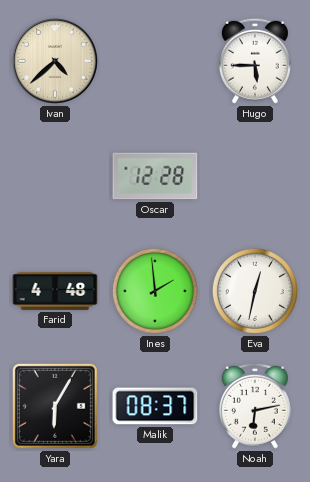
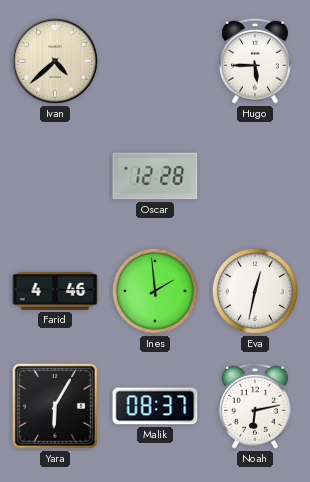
Farid: 4:48 -> 4:46
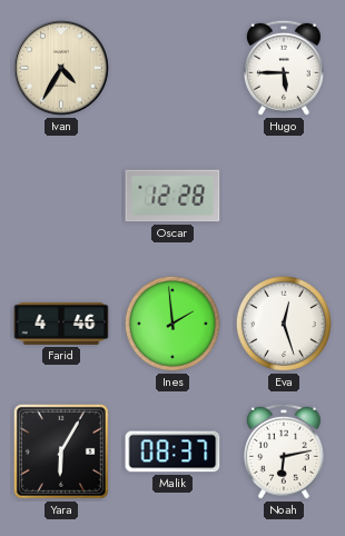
Ivan: 4:38 -> 4:35
Eva: 12:32 -> 12:27
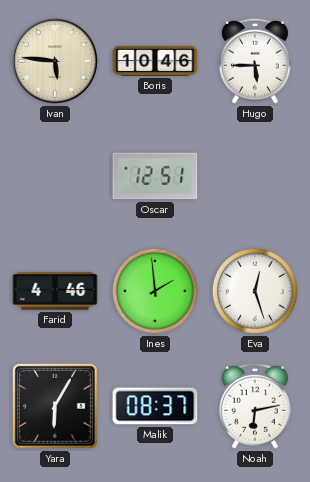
Ivan: 4:35 -> 5:46
Boris: none -> 10:46
Oscar: 12:28 -> 12:51
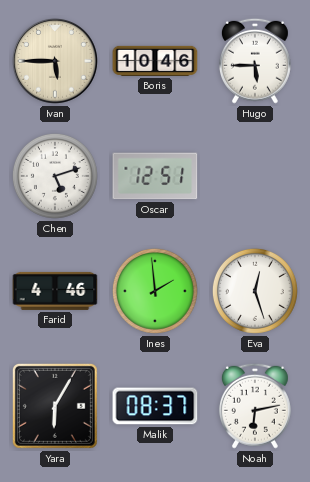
Ivan: 5:46 -> 5:45
Chen: none -> 5:12
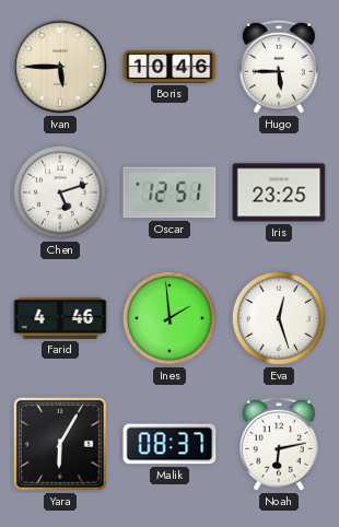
Iris: none -> 23:25
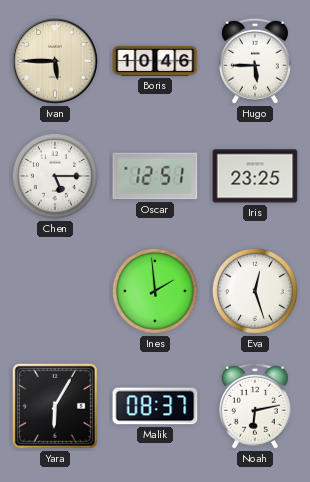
Chen: 5:12 -> 5:15
Farid: 4:46 -> none
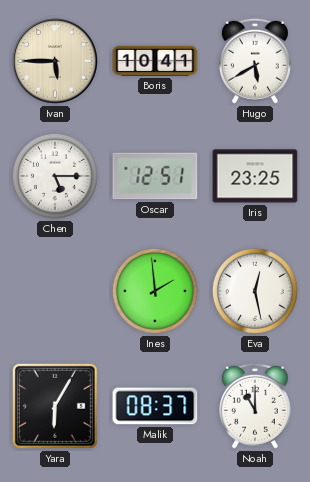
Boris: 10:46 -> 10:41
Hugo: 5:45 -> 5:40
Eva: 12:27 -> 12:28
Noah: 6:13 -> 11:00
